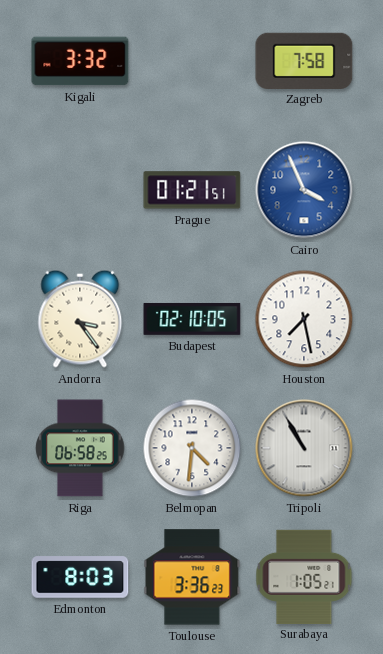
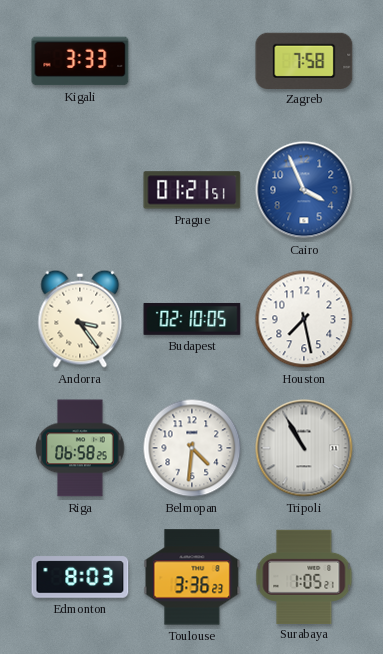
Kigali: 3:32 -> 3:33
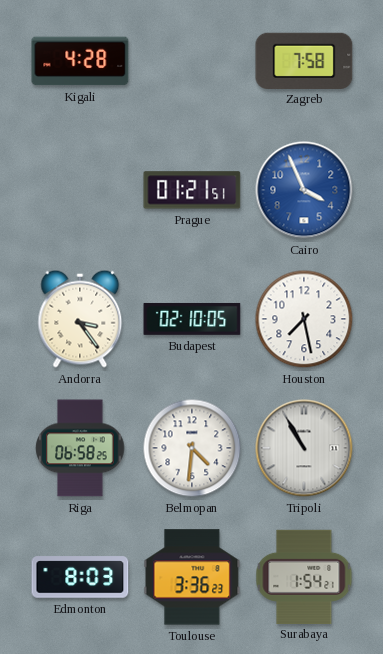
Kigali: 3:33 -> 4:28
Surabaya: 1:05 -> 1:54
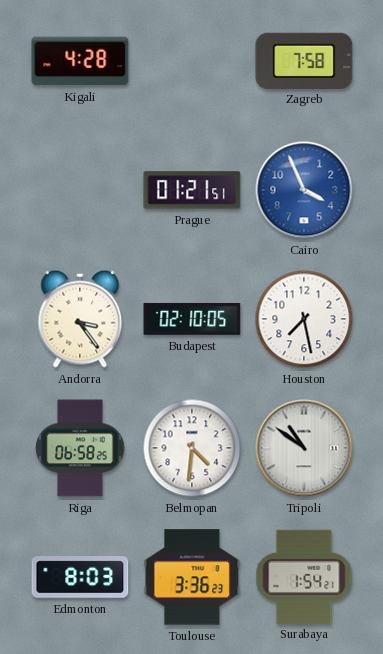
Tripoli: 10:55 -> 10:51
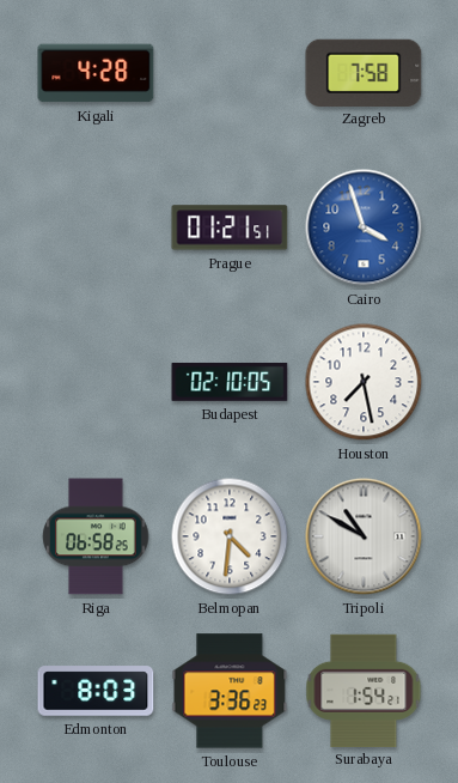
Cairo: 3:56 -> 3:57
Andorra: 3:24 -> none
Tripoli: 10:51 -> 10:50
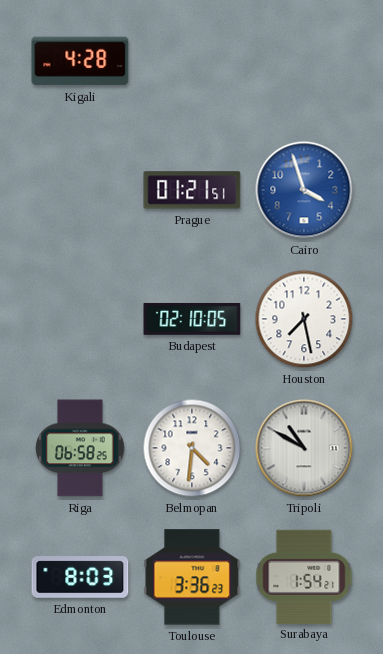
Zagreb: 7:58 -> none
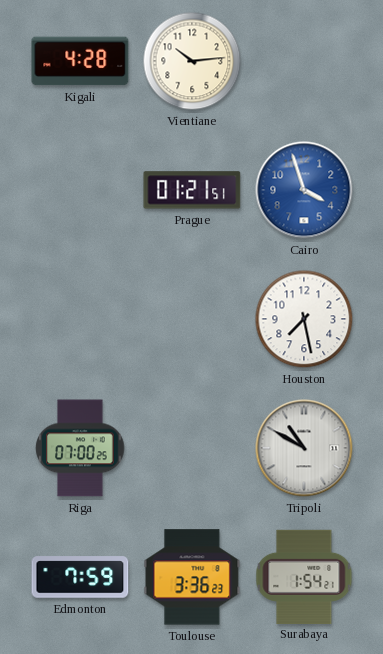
Vientiane: none -> 10:14
Budapest: 02:10 -> none
Riga: 06:58 -> 07:00
Belmopan: 4:31 -> none
Edmonton: 8:03 -> 7:59
